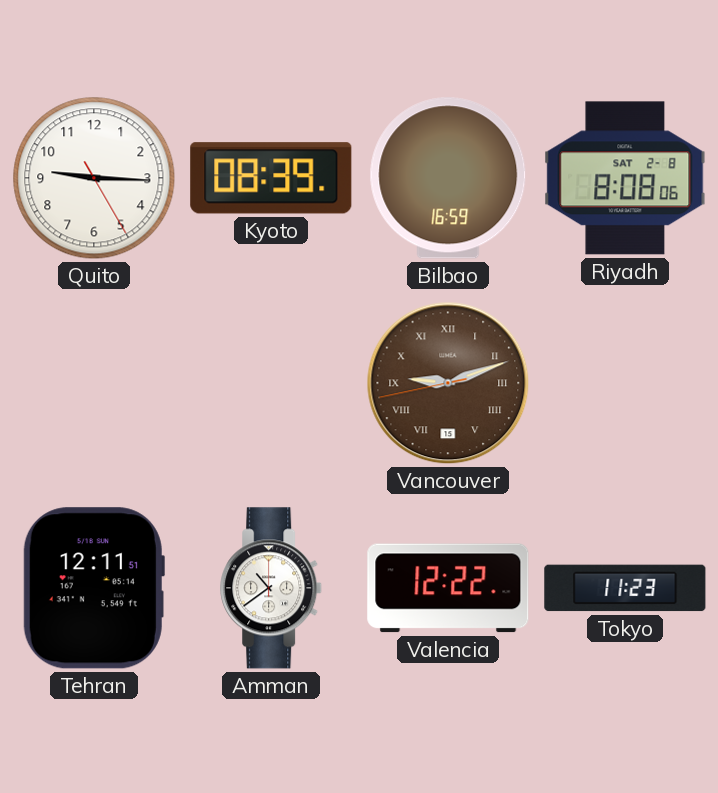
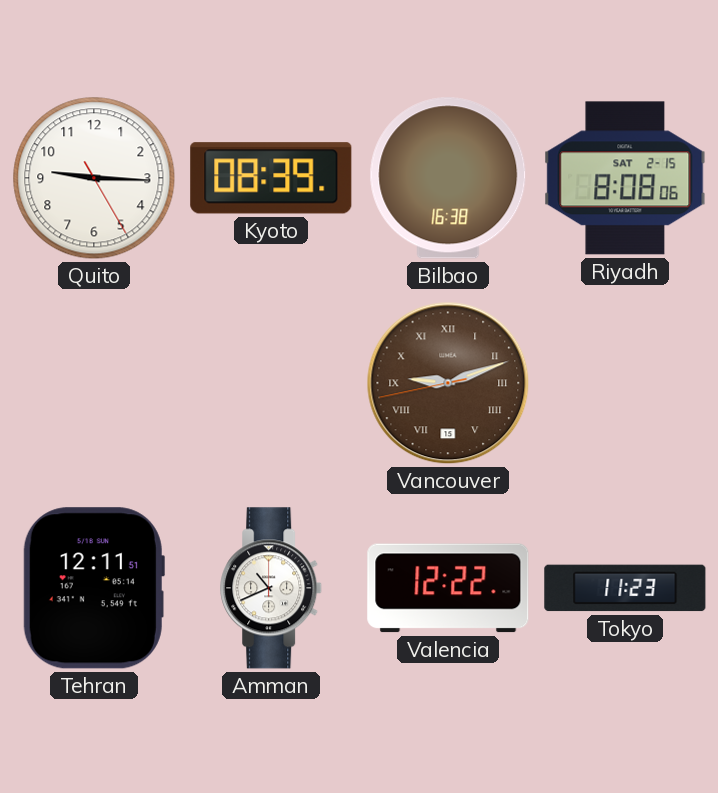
Bilbao: 16:59 -> 16:38
Riyadh date: SAT 2-8 -> SAT 2-15
Amman: 10:39 -> 10:41
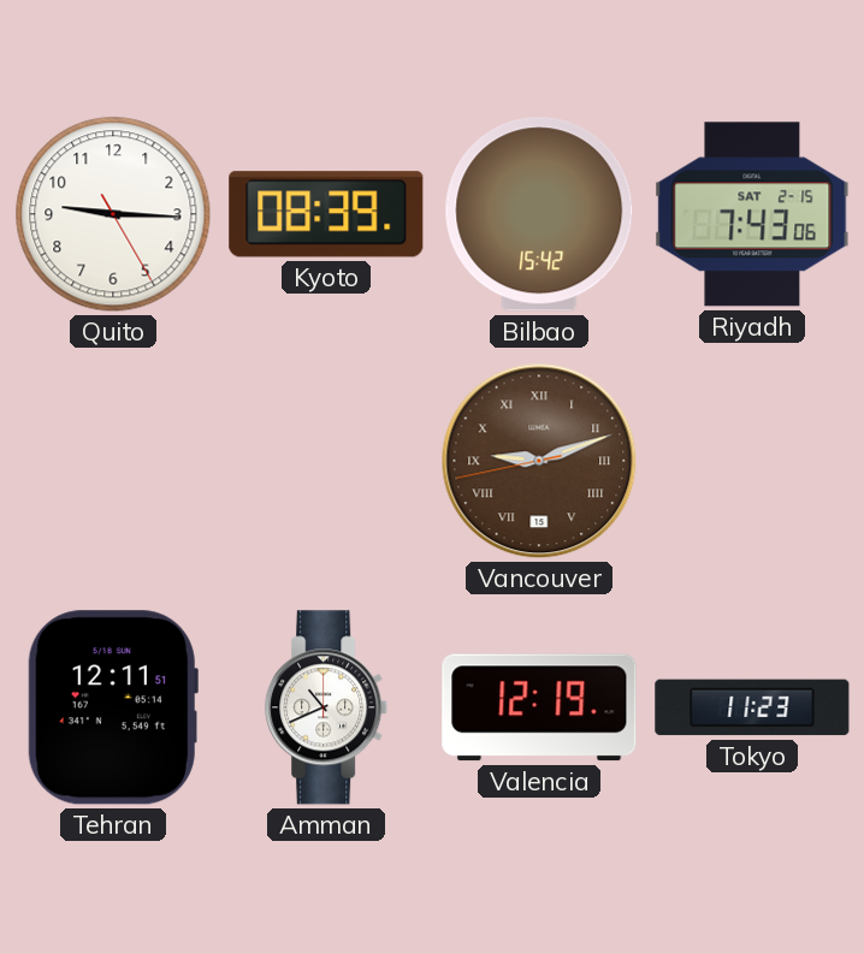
Bilbao: 16:38 -> 15:42
Riyadh: 8:08 -> 7:43
Valencia: 12:22 -> 12:19
